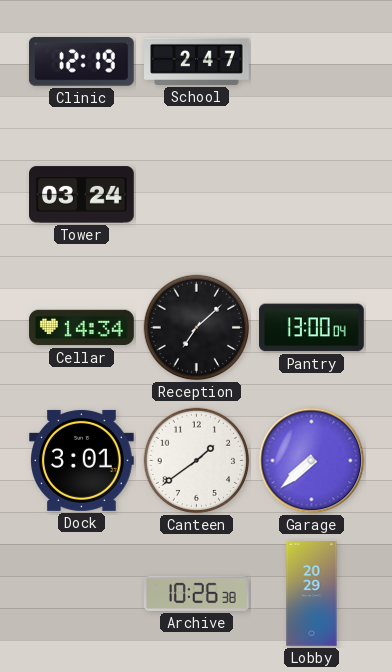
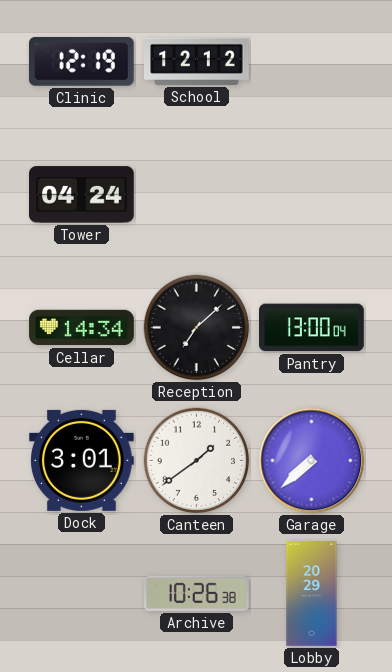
School: 2:47 -> 12:12
Tower: 03:24 -> 04:24
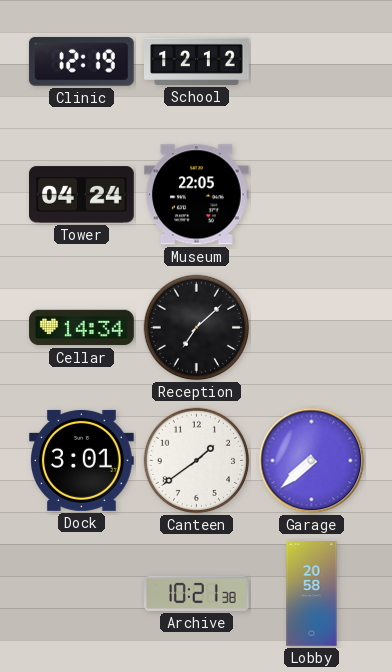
Museum: none -> 22:05
Pantry: 13:00 -> none
Archive: 10:26 -> 10:21
Lobby: 20:29 -> 20:58
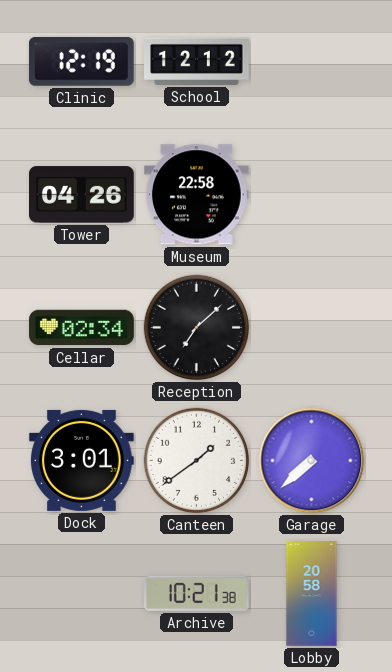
Tower: 04:24 -> 04:26
Museum: 22:05 -> 22:58
Cellar: 14:34 -> 02:34
